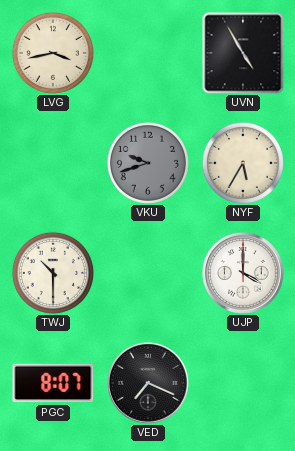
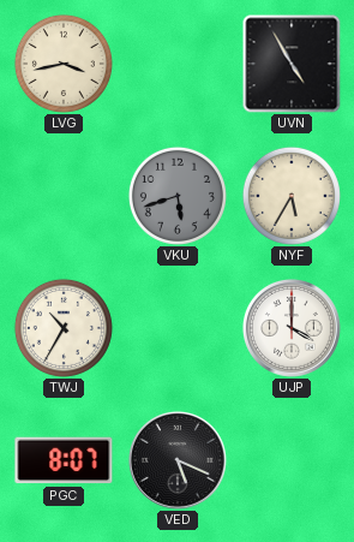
VKU: 9:42 -> 5:42
TWJ: 10:30 -> 10:35
VED: 7:19 -> 5:19
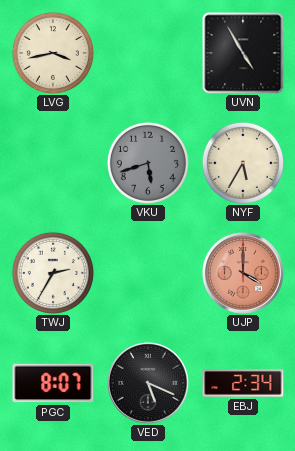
TWJ: 10:35 -> 2:35
UJP dial: white -> salmon
EBJ: none -> 2:34
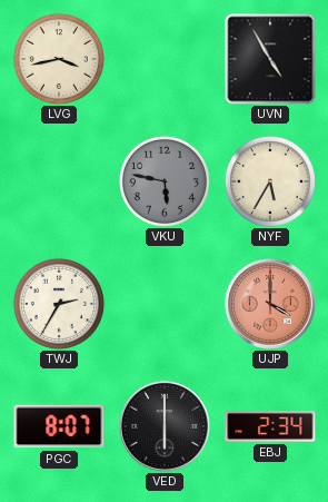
VKU: 5:42 -> 5:47
VED: 5:19 -> 6:00
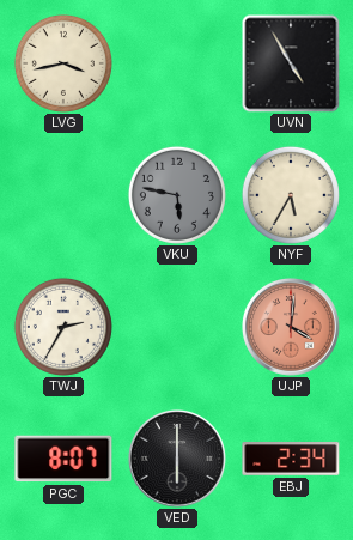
UJP: 4:00 -> 4:01
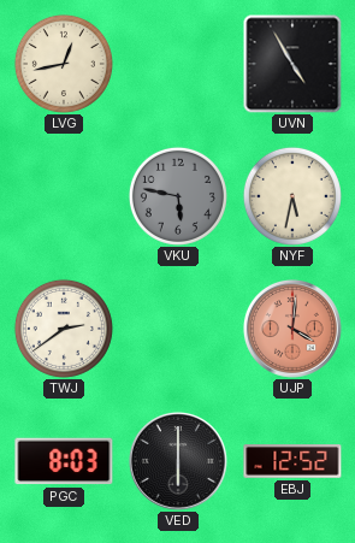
LVG: 3:43 -> 12:43
NYF: 5:35 -> 5:32
TWJ: 2:35 -> 2:39
PGC: 8:07 -> 8:03
EBJ: 2:34 -> 12:52
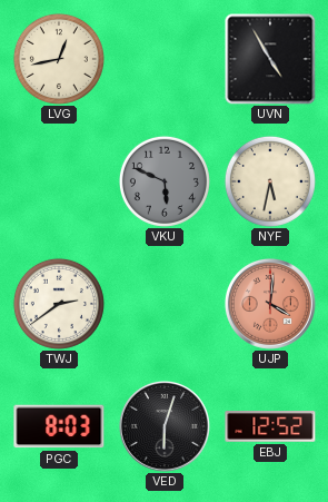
VKU: 5:47 -> 5:49
VED: 6:00 -> 6:03
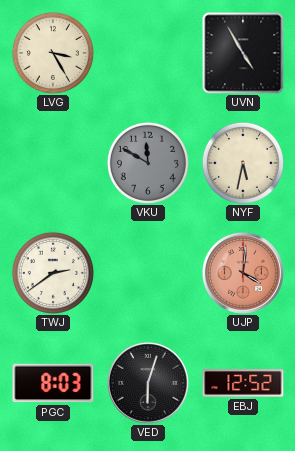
LVG: 12:43 -> 3:25
VKU: 5:49 -> 11:50
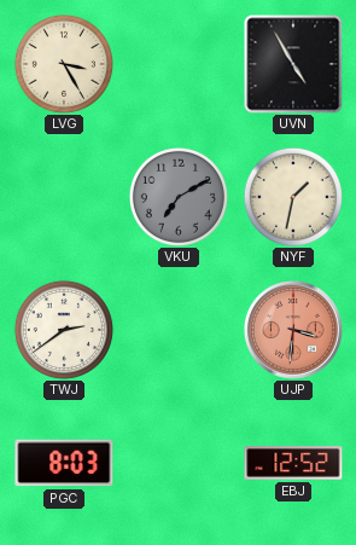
VKU: 11:50 -> 7:10
NYF: 5:32 -> 1:32
UJP: 4:01 -> 3:31
VED: 6:03 -> none
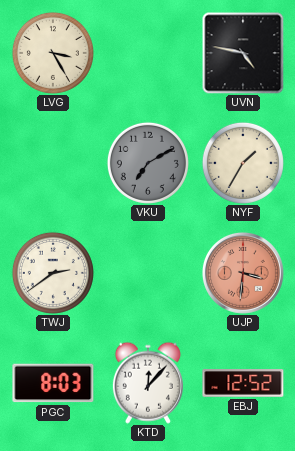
UVN: 4:55 -> 4:47
NYF: 1:32 -> 1:35
KTD: none -> 12:07
